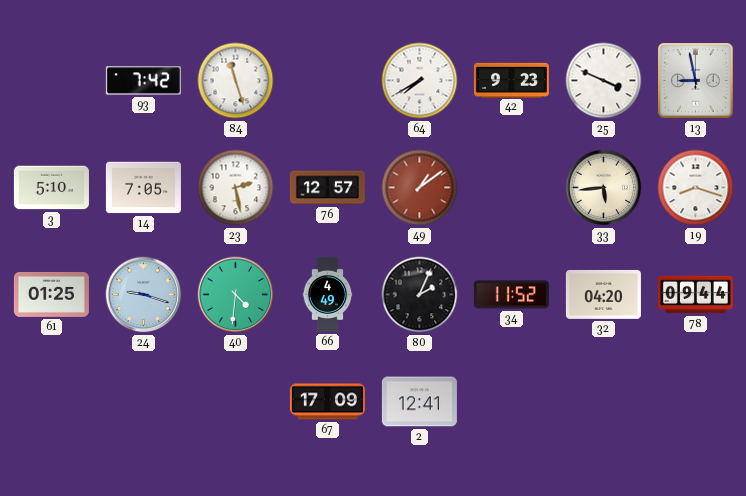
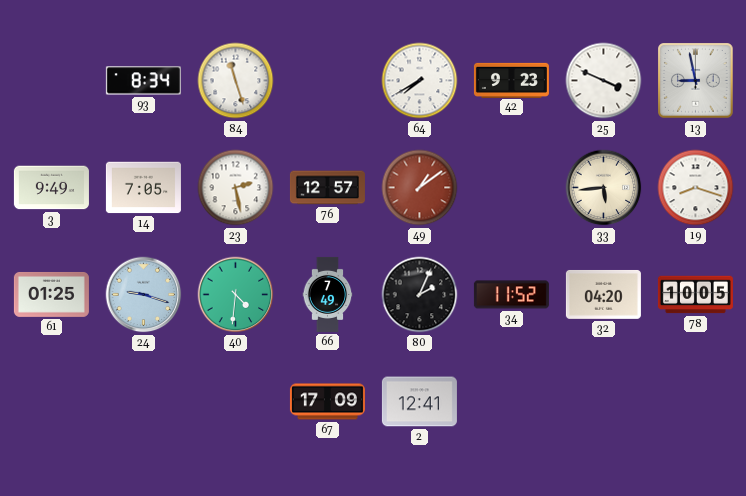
93: 7:42 -> 8:34
3: 5:10 -> 9:49
66: 4:49 -> 7:49
78: 09:44 -> 10:05
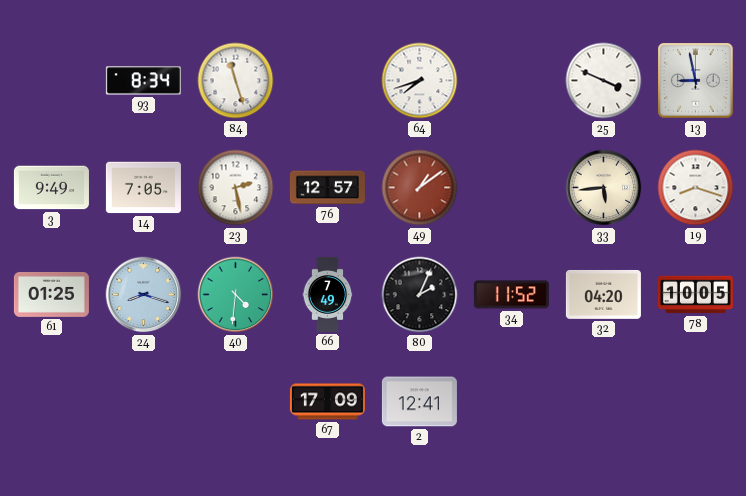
64: 7:40 -> 7:42
42: 9:23 -> none
24: 9:18 -> 8:18
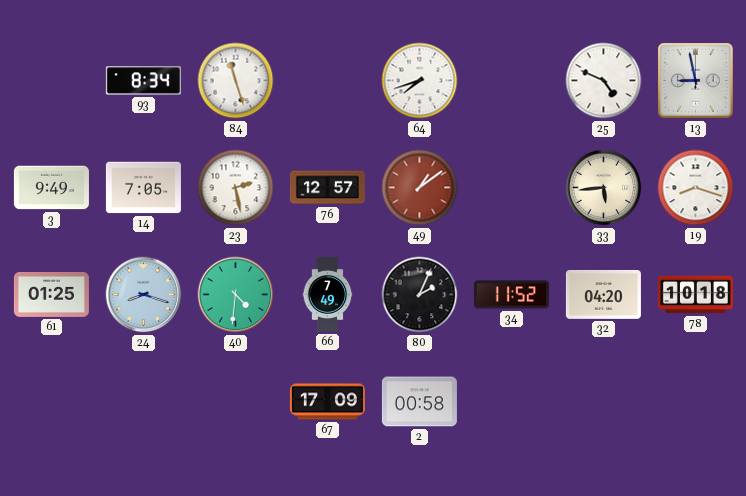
25: 3:49 -> 4:49
78: 10:05 -> 10:18
2: 12:41 -> 00:58
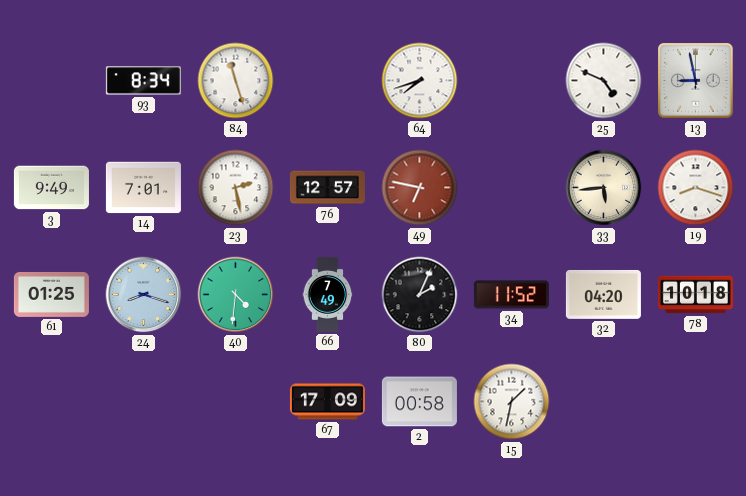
14: 7:05 -> 7:01
49: 1:09 -> 6:47
15: none -> 1:32
